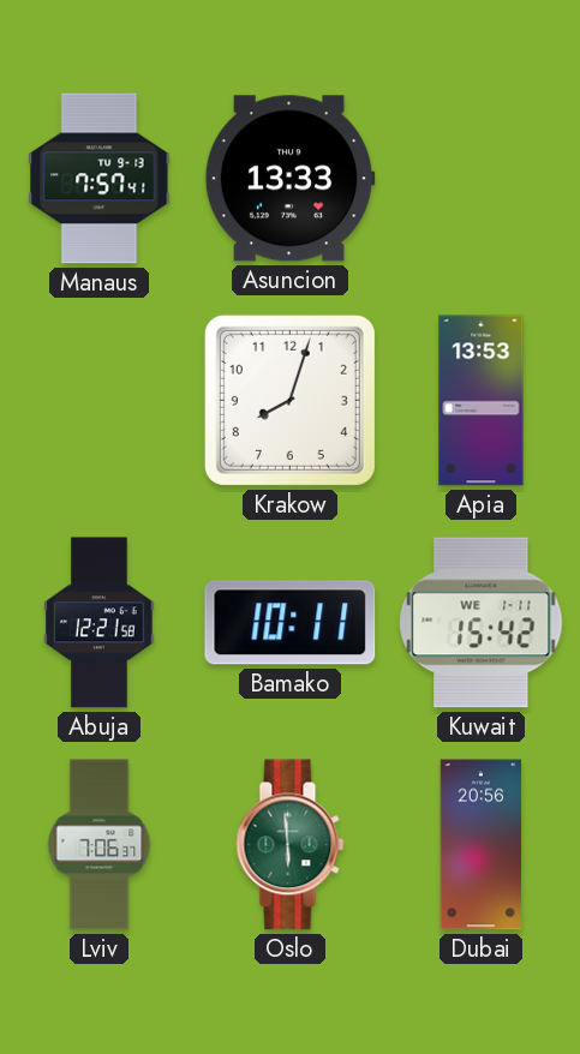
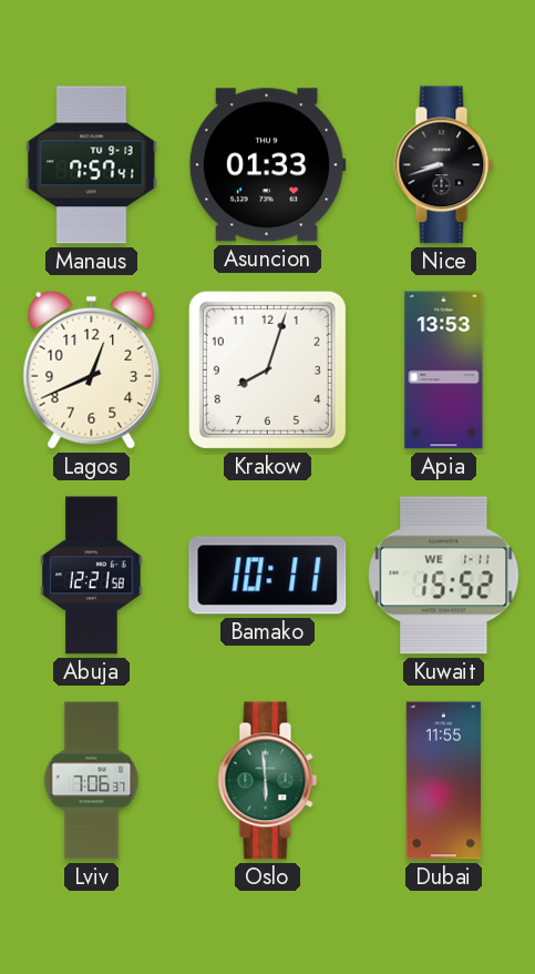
Asuncion: 13:33 -> 01:33
Nice: none -> 8:42
Lagos: none -> 12:41
Kuwait: 15:42 -> 15:52
Dubai: 20:56 -> 11:55
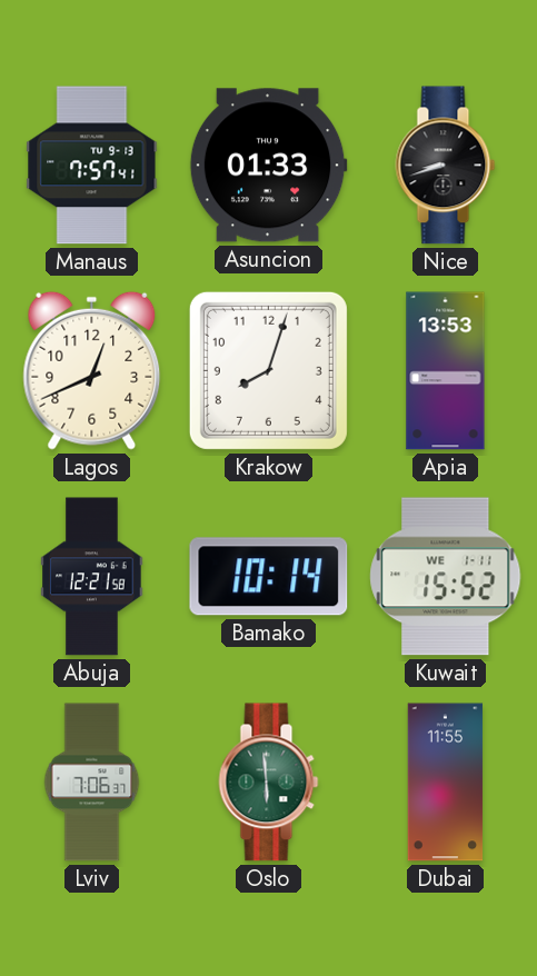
Bamako: 10:11 -> 10:14
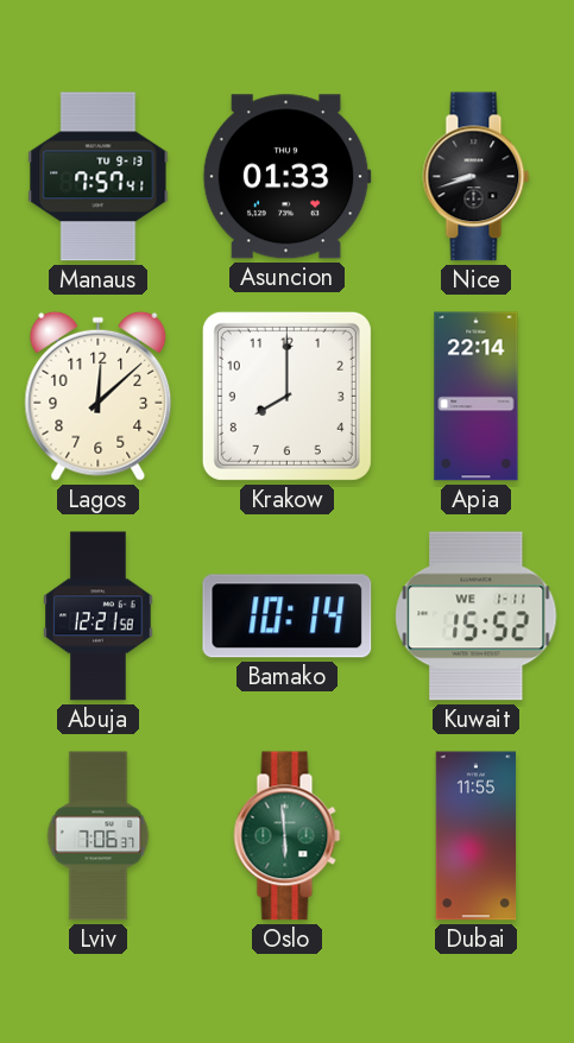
Lagos: 12:41 -> 12:08
Krakow: 8:03 -> 8:00
Apia: 13:53 -> 22:14
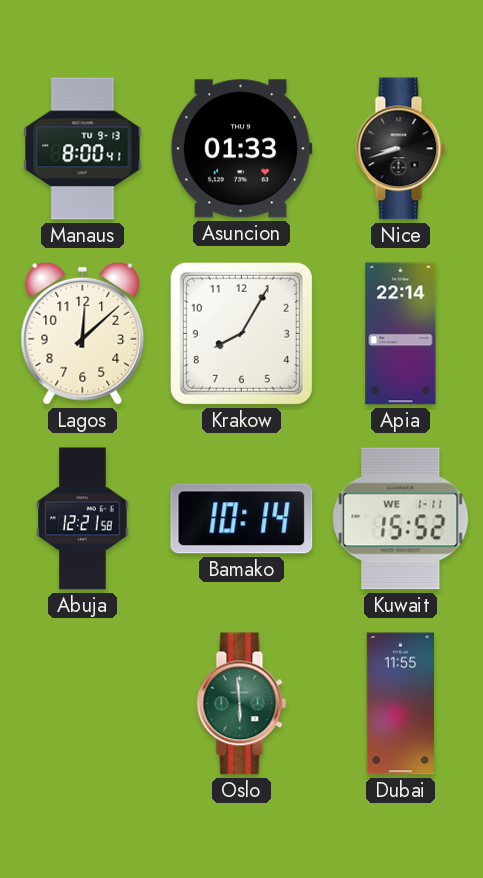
Manaus: 7:57 -> 8:00
Krakow: 8:00 -> 8:05
Lviv: 7:06 -> none
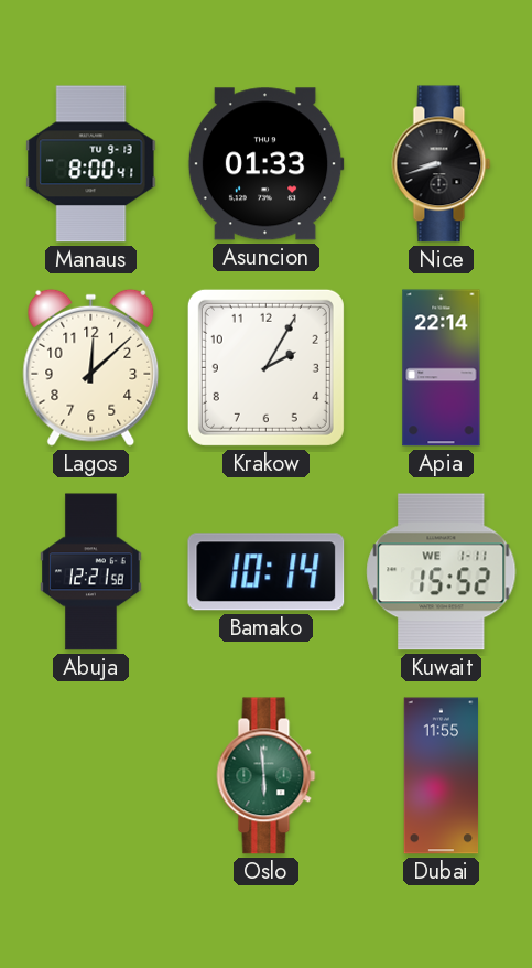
Krakow: 8:05 -> 2:05
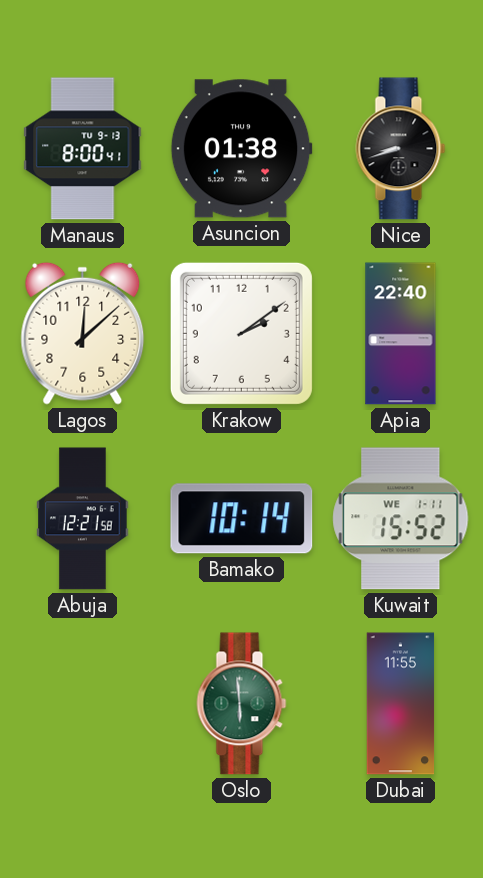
Asuncion: 01:33 -> 01:38
Krakow: 2:05 -> 2:09
Apia: 22:14 -> 22:40
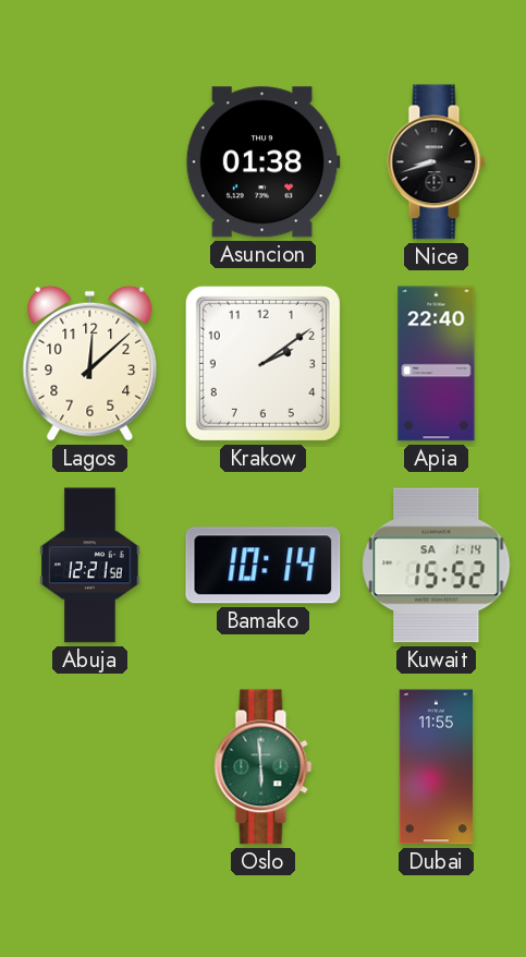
Manaus: 8:00 -> none
Kuwait date: WE 1-11 -> SA 1-14
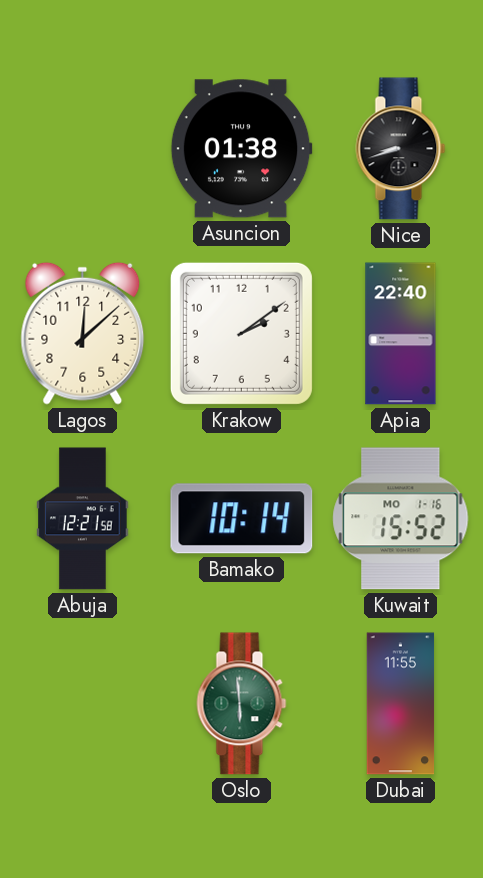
Kuwait date: SA 1-14 -> MO 1-16
